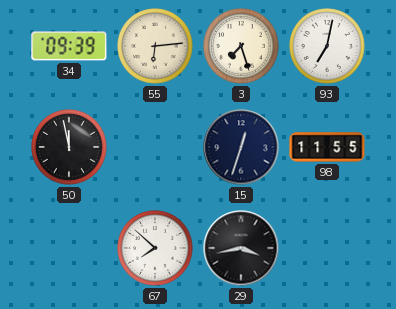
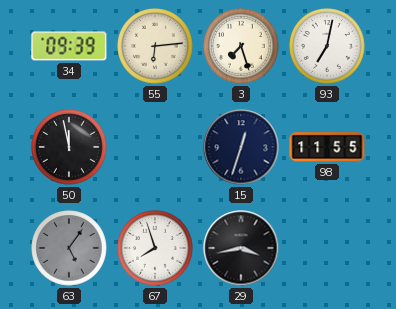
63: none -> 5:06
67: 7:52 -> 7:57
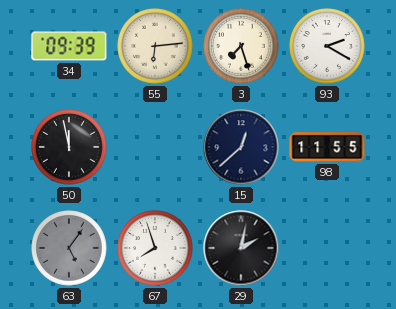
93: 7:02 -> 2:20
15: 12:33 -> 12:38
29: 3:43 -> 2:02
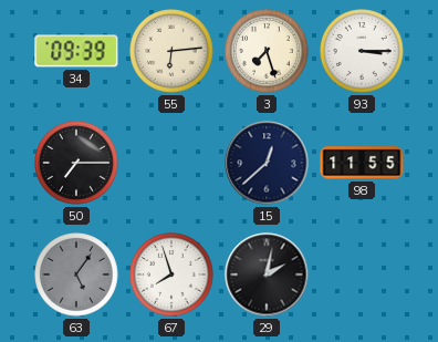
93: 2:20 -> 3:15
50: 11:58 -> 7:15
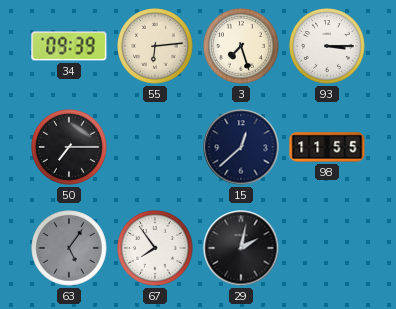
67: 7:57 -> 7:54
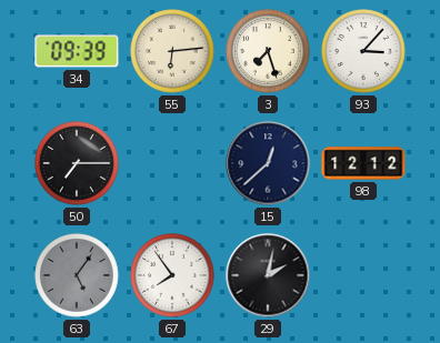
93: 3:15 -> 3:07
98: 11:55 -> 12:12
